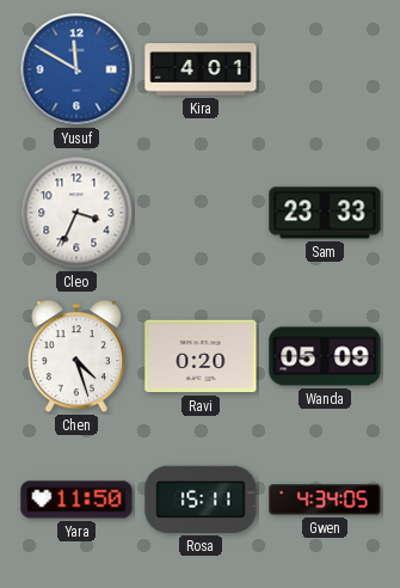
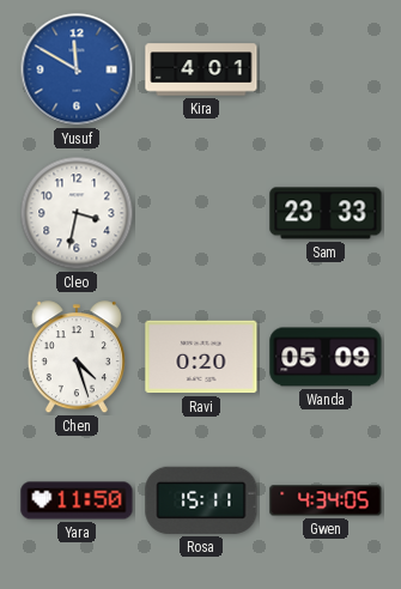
Cleo: 3:34 -> 3:32
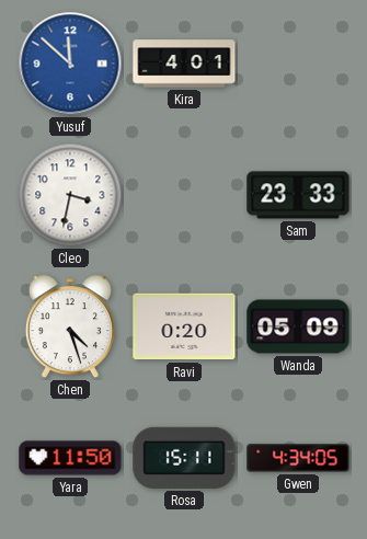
Yusuf: 11:50 -> 11:52
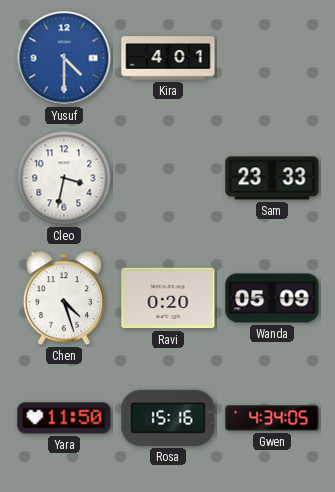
Yusuf: 11:52 -> 4:30
Rosa: 15:11 -> 15:16
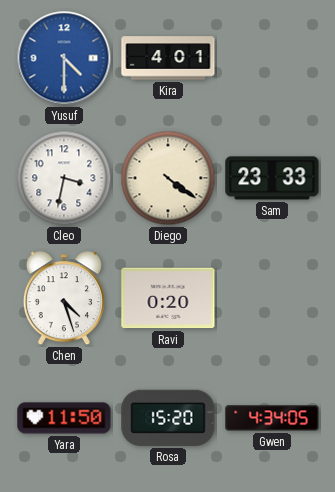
Diego: none -> 4:21
Wanda: 05:09 -> none
Rosa: 15:16 -> 15:20
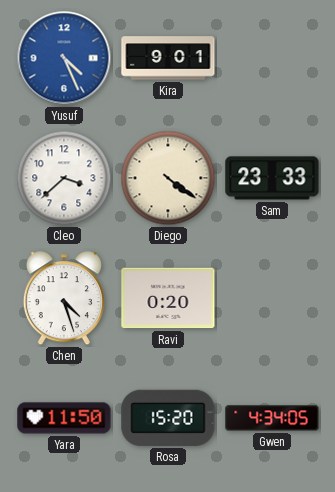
Yusuf: 4:30 -> 4:26
Kira: 4:01 -> 9:01
Cleo: 3:32 -> 3:38
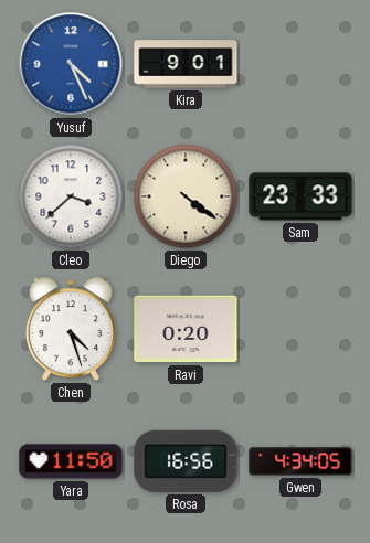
Rosa: 15:20 -> 16:56
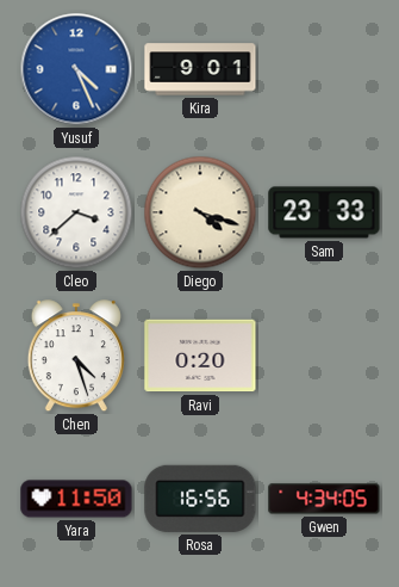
Diego: 4:21 -> 4:18
